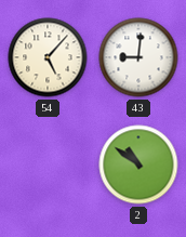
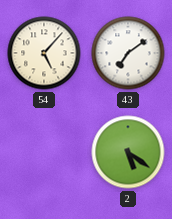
43: 9:01 -> 7:09
2: 10:51 -> 5:21
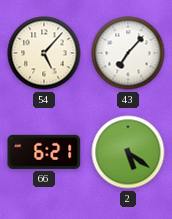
43: 7:09 -> 7:07
66: none -> 6:21
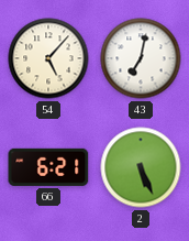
43: 7:07 -> 7:02
2: 5:21 -> 5:26
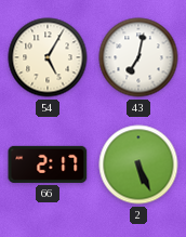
54: 5:07 -> 5:05
66: 6:21 -> 2:17
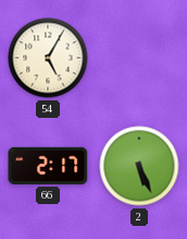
43: 7:02 -> none
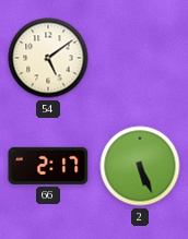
54: 5:05 -> 5:09
